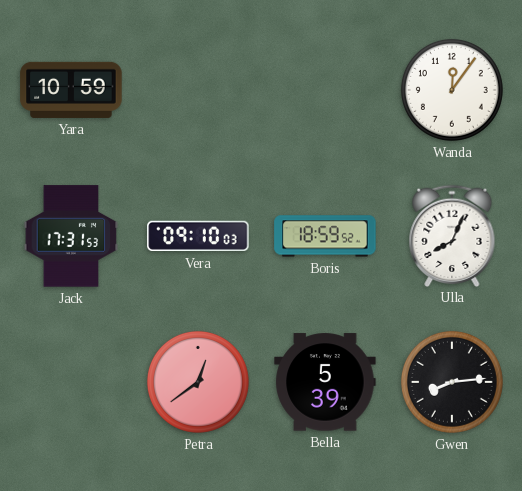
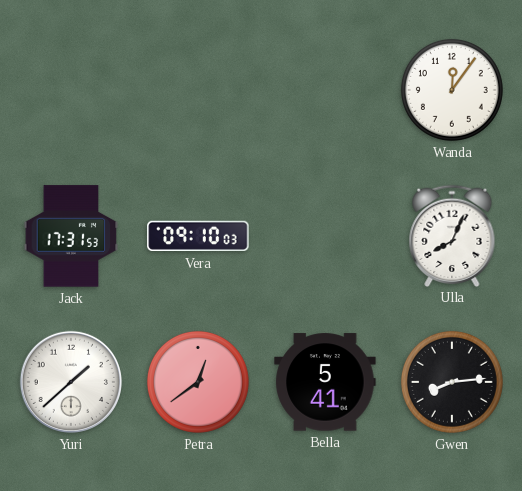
Yara: 10:59 -> none
Boris: 18:59 -> none
Yuri: none -> 1:38
Bella: 5:39 -> 5:41
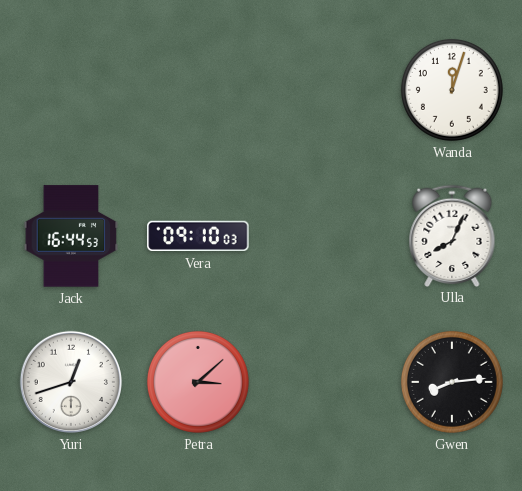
Wanda: 12:06 -> 12:03
Jack: 17:31 -> 16:44
Yuri: 1:38 -> 12:42
Petra: 12:39 -> 3:08
Bella: 5:41 -> none
